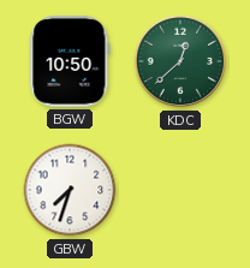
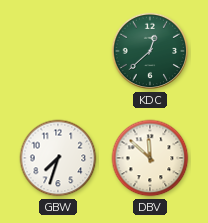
BGW: 10:50 -> none
DBV: none -> 11:52
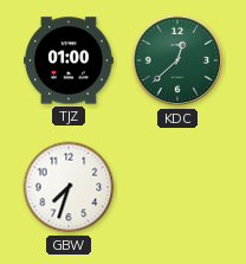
TJZ: none -> 01:00
DBV: 11:52 -> none
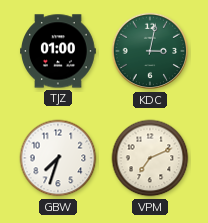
KDC: 12:38 -> 3:02
VPM: none -> 7:11
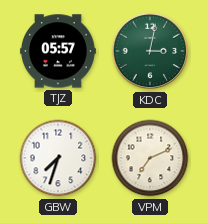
TJZ: 01:00 -> 05:57
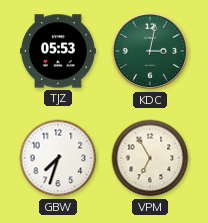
TJZ: 05:57 -> 05:53
VPM: 7:11 -> 6:55
